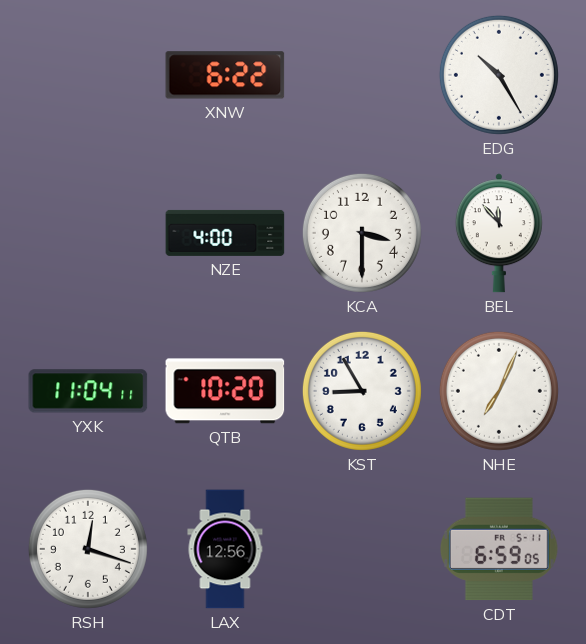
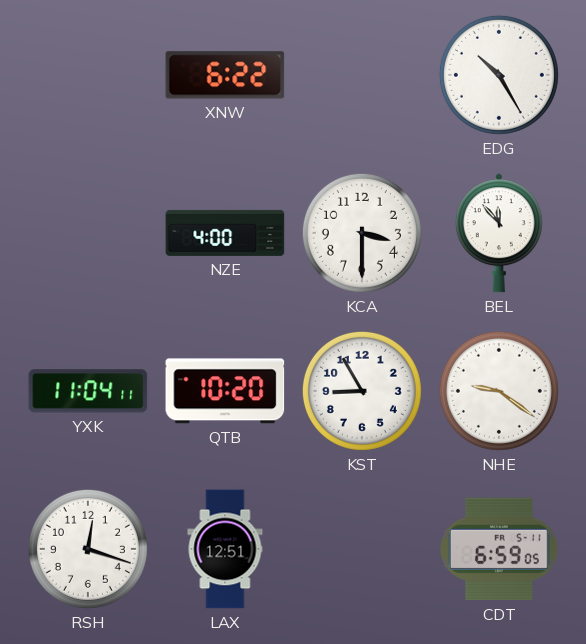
NHE: 7:04 -> 9:21
LAX: 12:56 -> 12:51
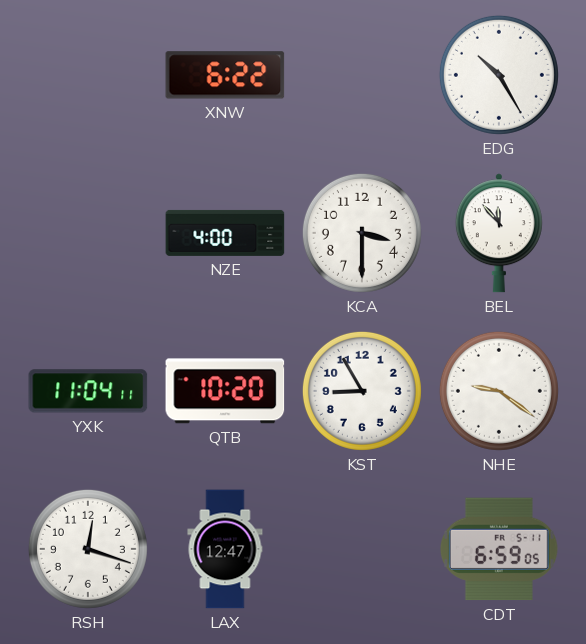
LAX: 12:51 -> 12:47
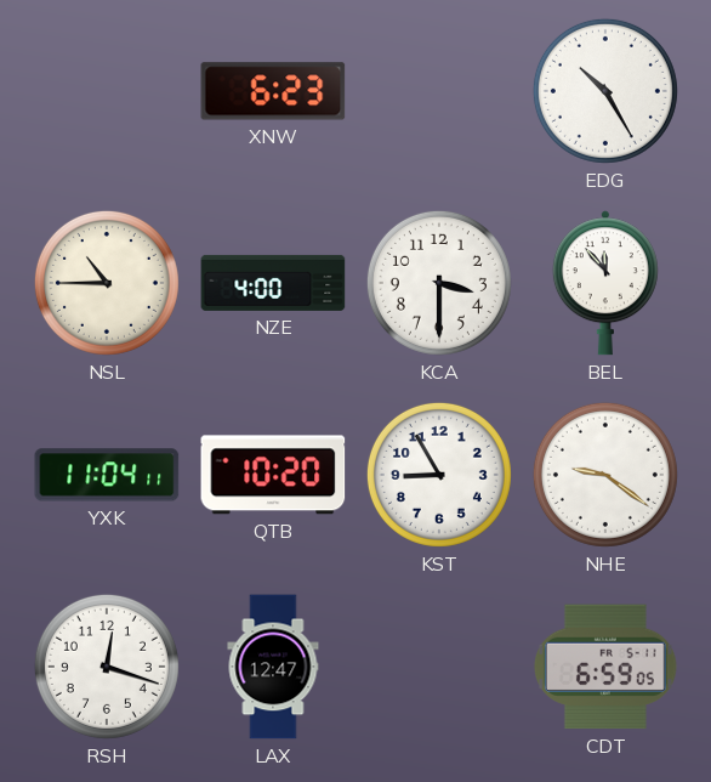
XNW: 6:22 -> 6:23
NSL: none -> 10:45
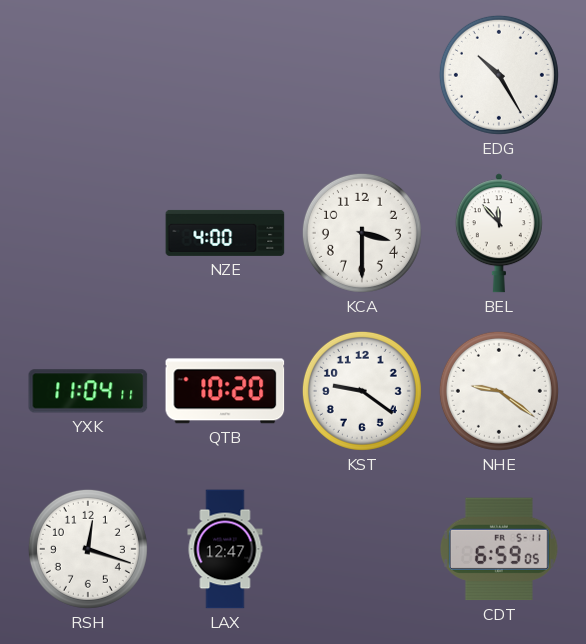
XNW: 6:23 -> none
NSL: 10:45 -> none
KST: 8:55 -> 9:21
